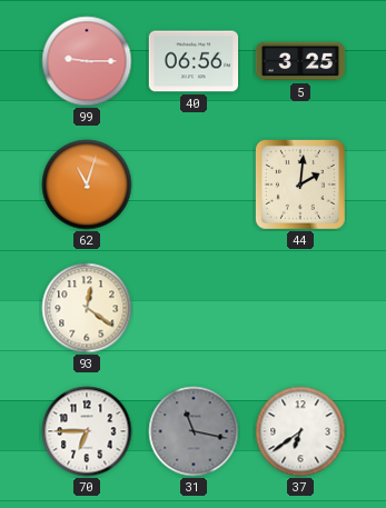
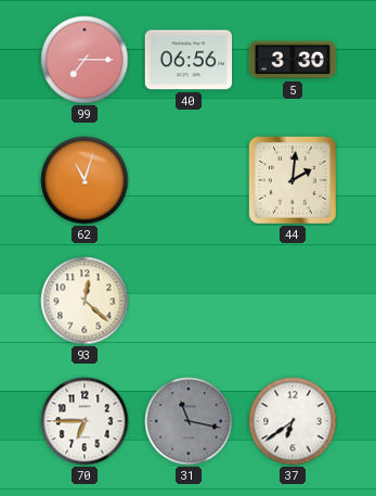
99: 9:15 -> 7:15
5: 3:25 -> 3:30
93: 12:21 -> 12:22
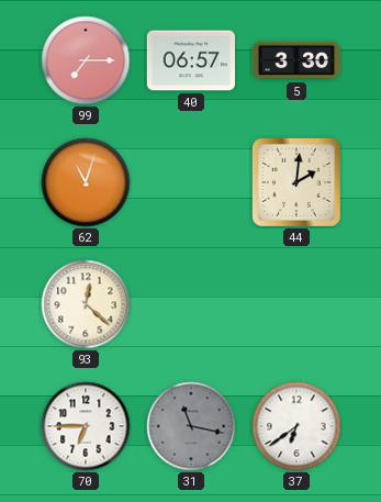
40: 06:56 -> 06:57
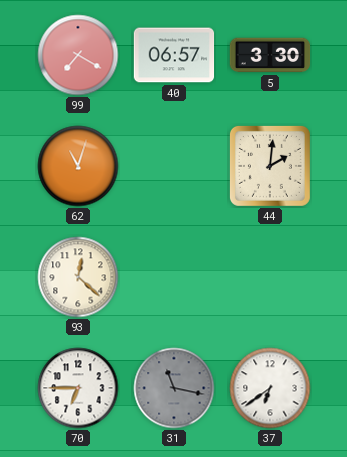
99: 7:15 -> 7:20
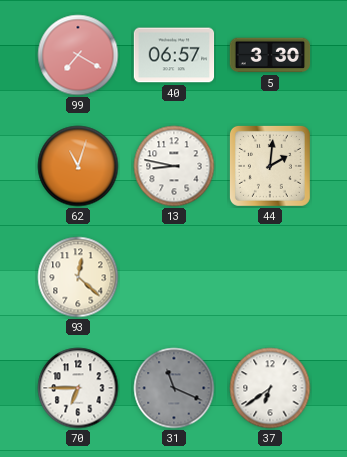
13: none -> 8:47
31: 11:17 -> 11:19
